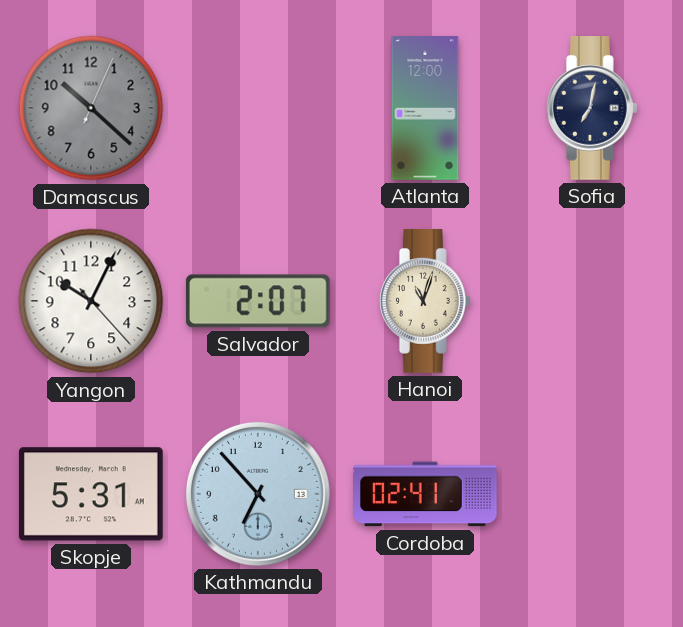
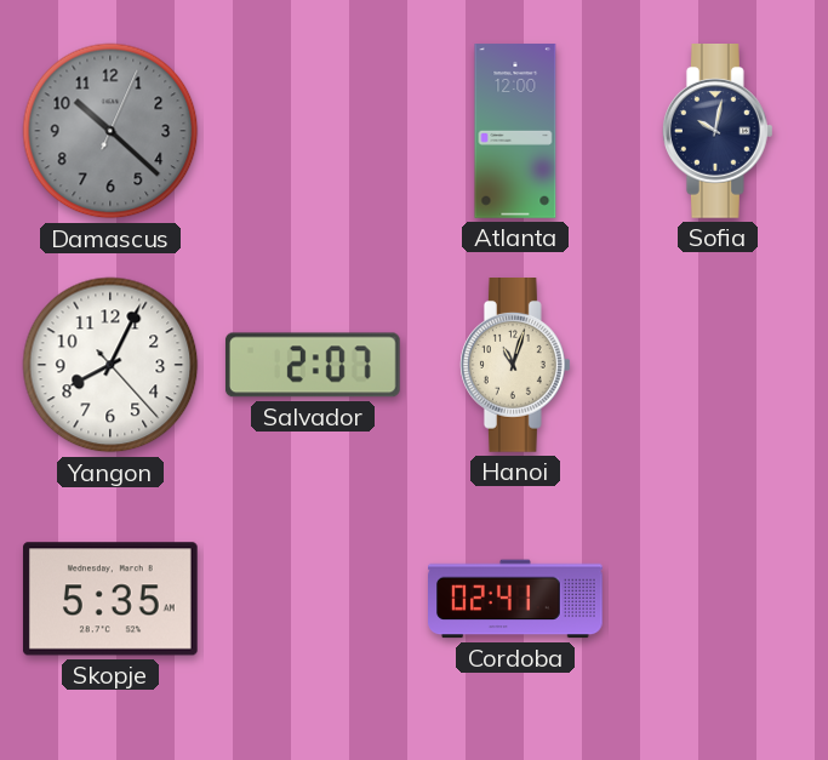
Sofia: 7:02 -> 10:02
Yangon: 10:04 -> 8:04
Skopje: 5:31 -> 5:35
Kathmandu: 6:53 -> none
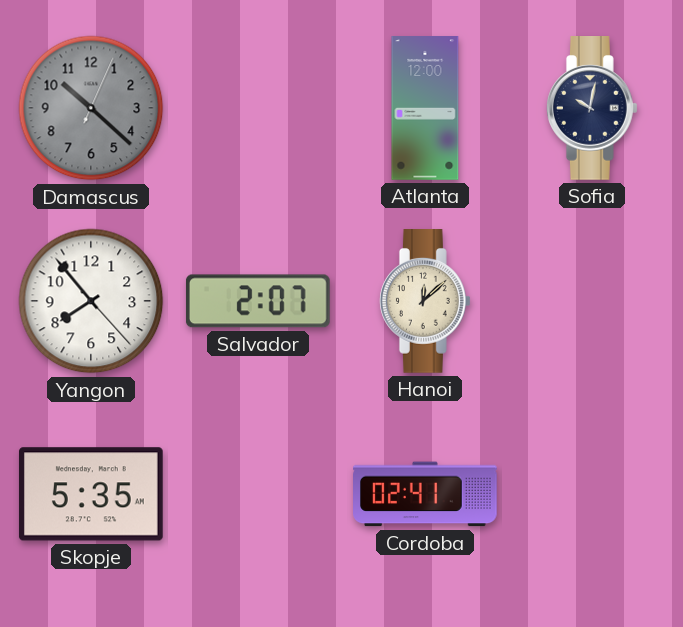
Yangon: 8:04 -> 7:53
Hanoi: 11:03 -> 12:08
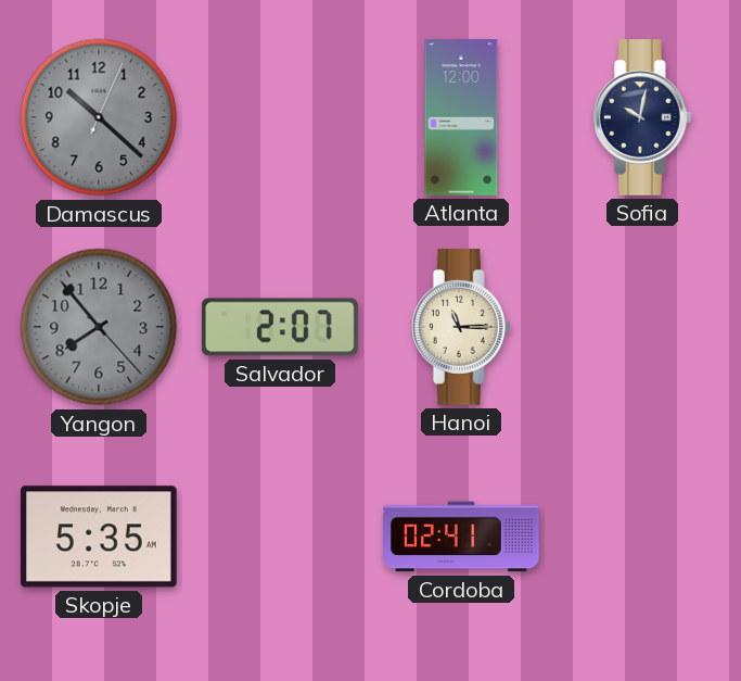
Yangon dial: white -> grey
Hanoi: 12:08 -> 11:15
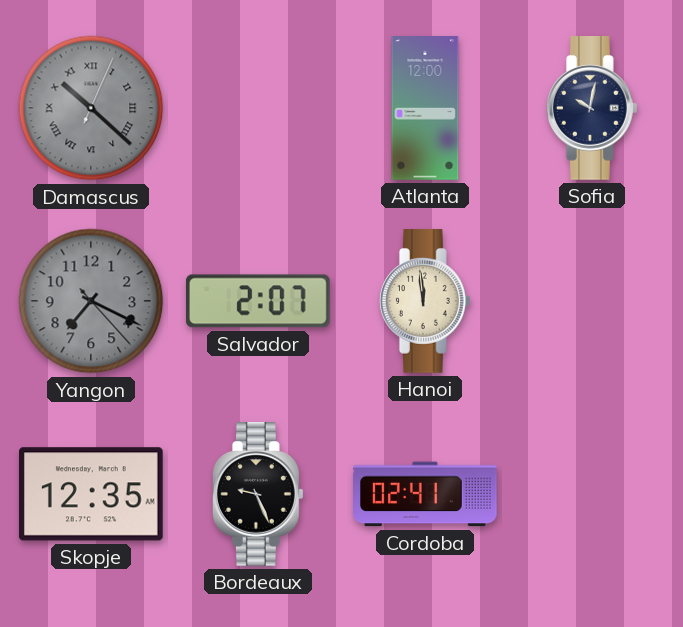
Damascus numerals: Arabic -> Roman
Yangon: 7:53 -> 7:19
Hanoi: 11:15 -> 11:59
Skopje: 5:35 -> 12:35
Bordeaux: none -> 9:26
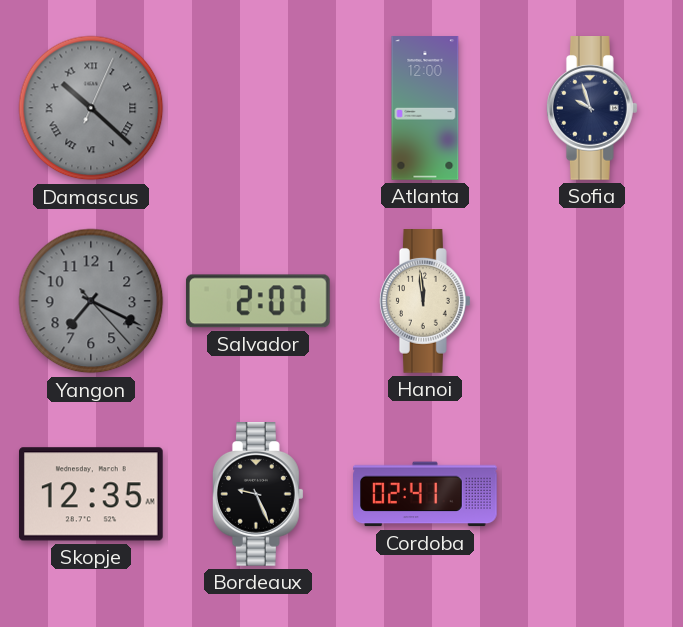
Sofia: 10:02 -> 9:57
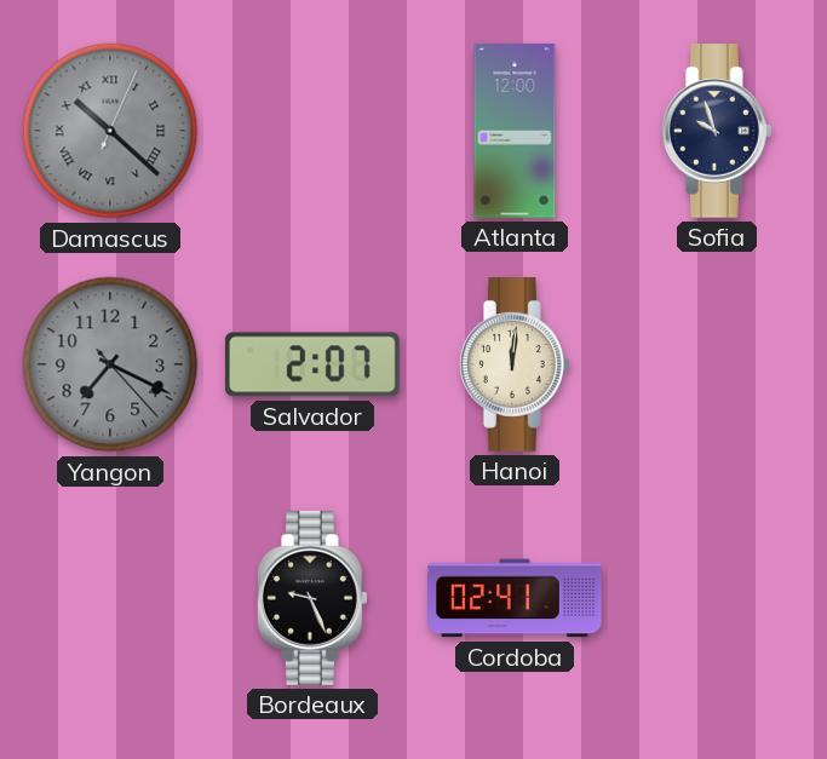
Hanoi: 11:59 -> 12:01
Skopje: 12:35 -> none
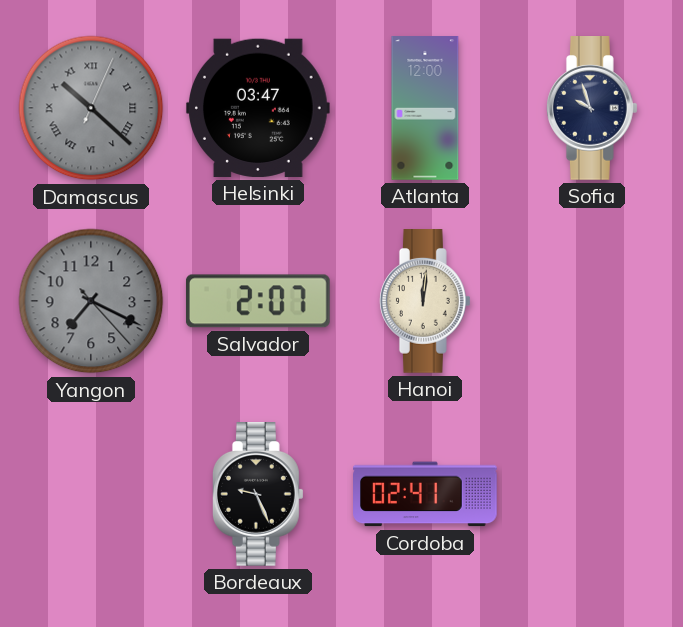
Helsinki: none -> 03:47
